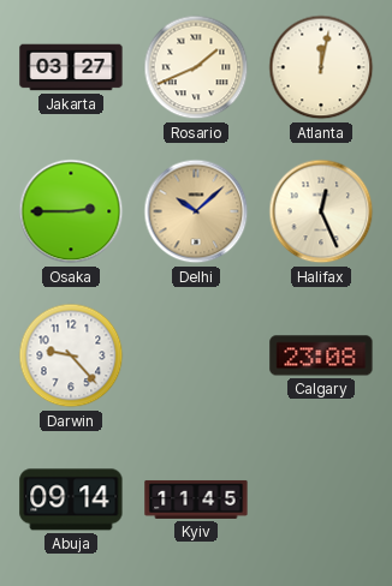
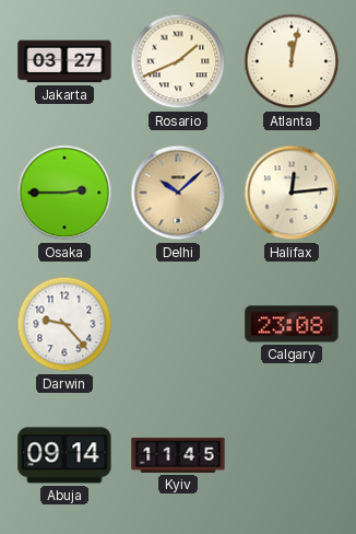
Halifax: 12:26 -> 12:14
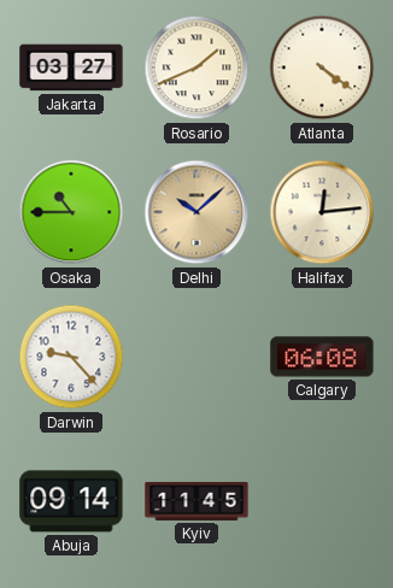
Atlanta: 12:02 -> 4:21
Osaka: 2:45 -> 10:45
Calgary: 23:08 -> 06:08
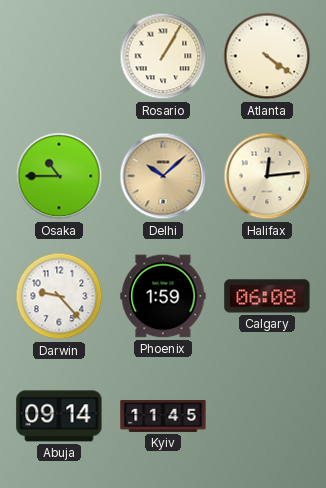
Jakarta: 03:27 -> none
Rosario: 1:41 -> 1:05
Phoenix: none -> 1:59
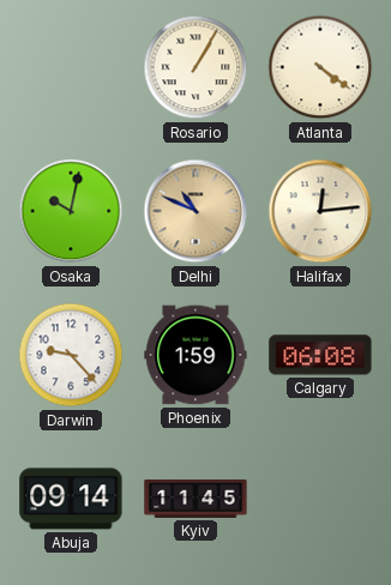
Osaka: 10:45 -> 10:02
Delhi: 10:08 -> 10:49
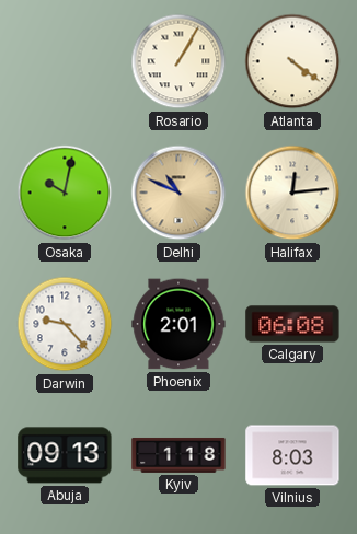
Phoenix: 1:59 -> 2:01
Abuja: 09:14 -> 09:13
Kyiv: 11:45 -> 1:18
Vilnius: none -> 8:03
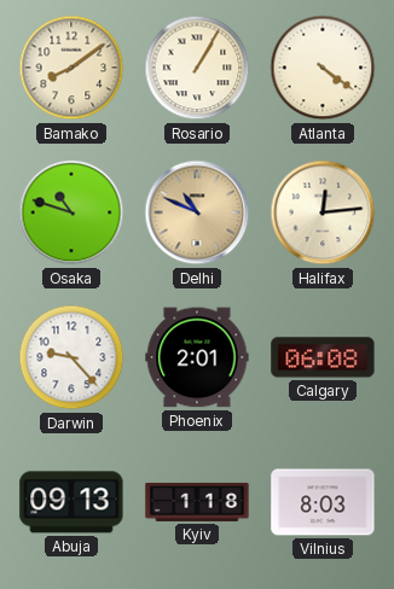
Bamako: none -> 8:09
Osaka: 10:02 -> 10:48
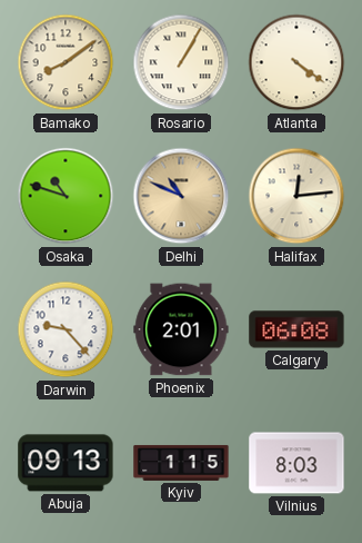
Kyiv: 1:18 -> 1:15
